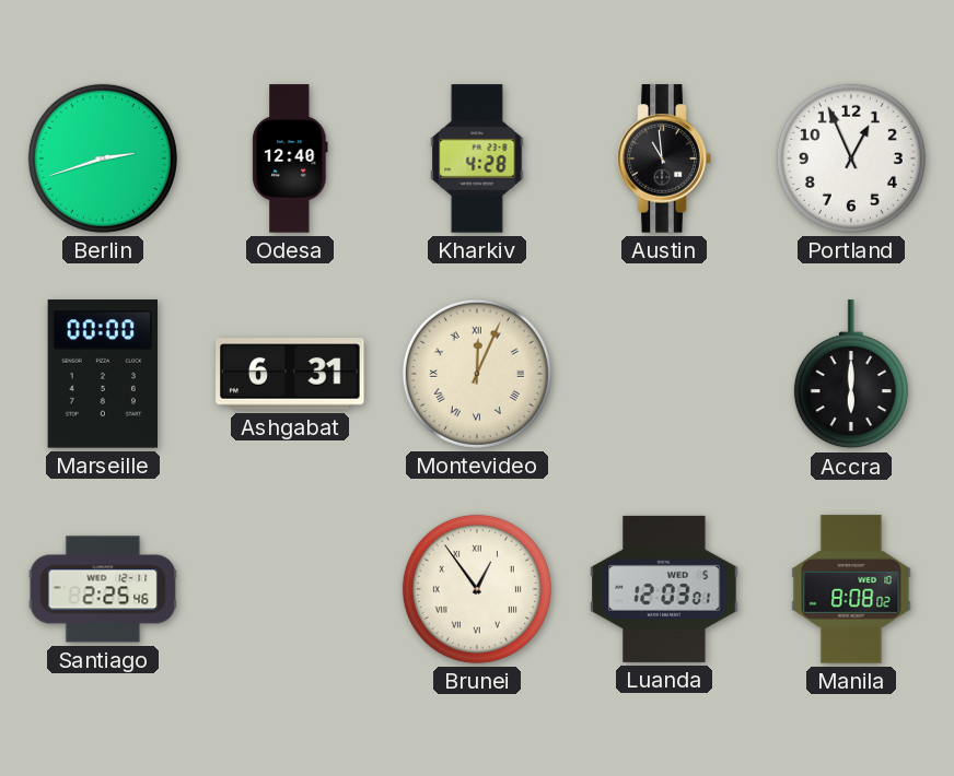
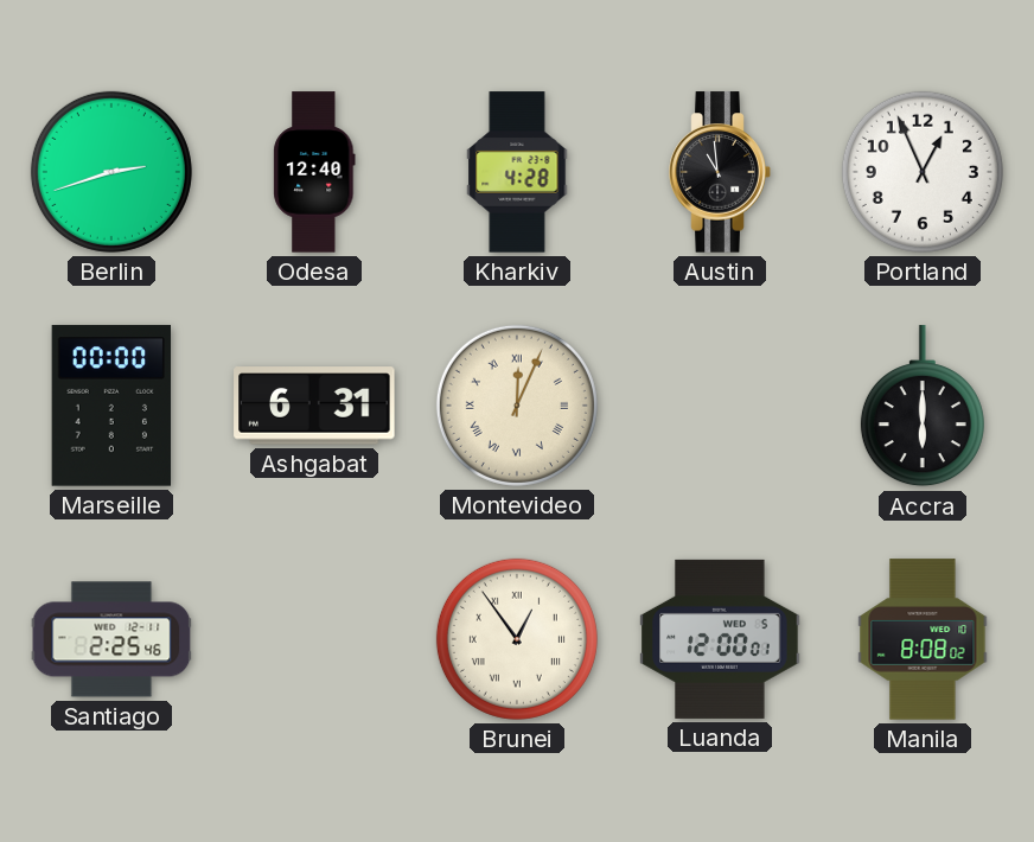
Luanda: 12:03 -> 12:00
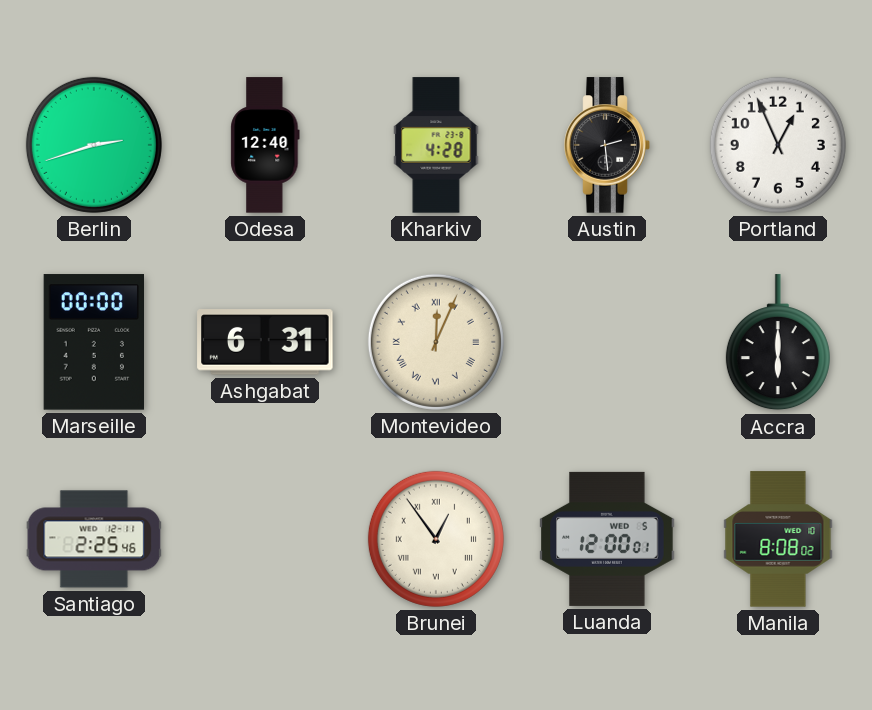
Austin: 10:59 -> 2:29
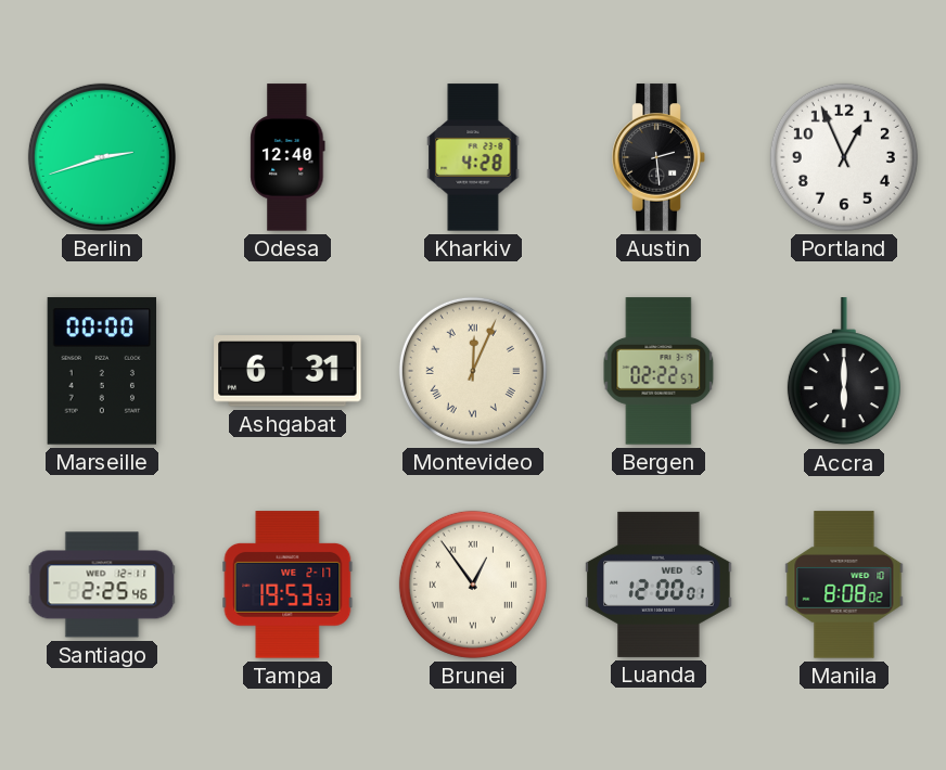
Bergen: none -> 02:22
Tampa: none -> 19:53
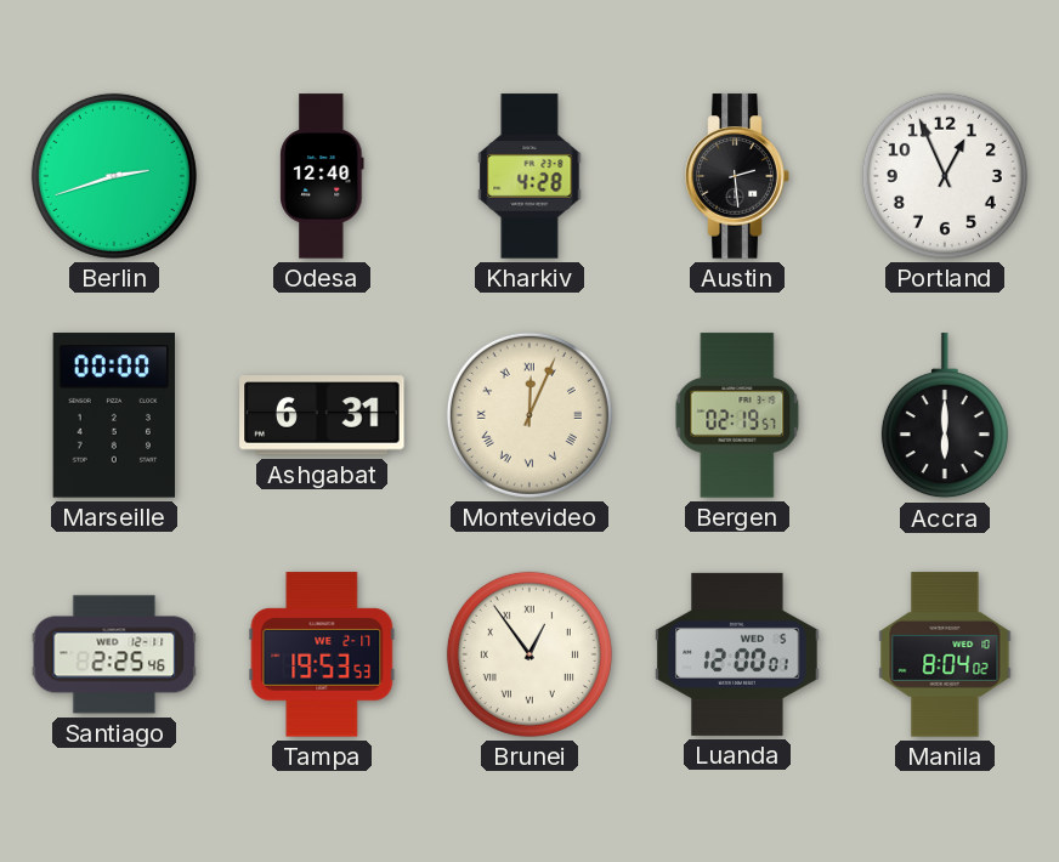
Bergen: 02:22 -> 02:19
Manila: 8:08 -> 8:04
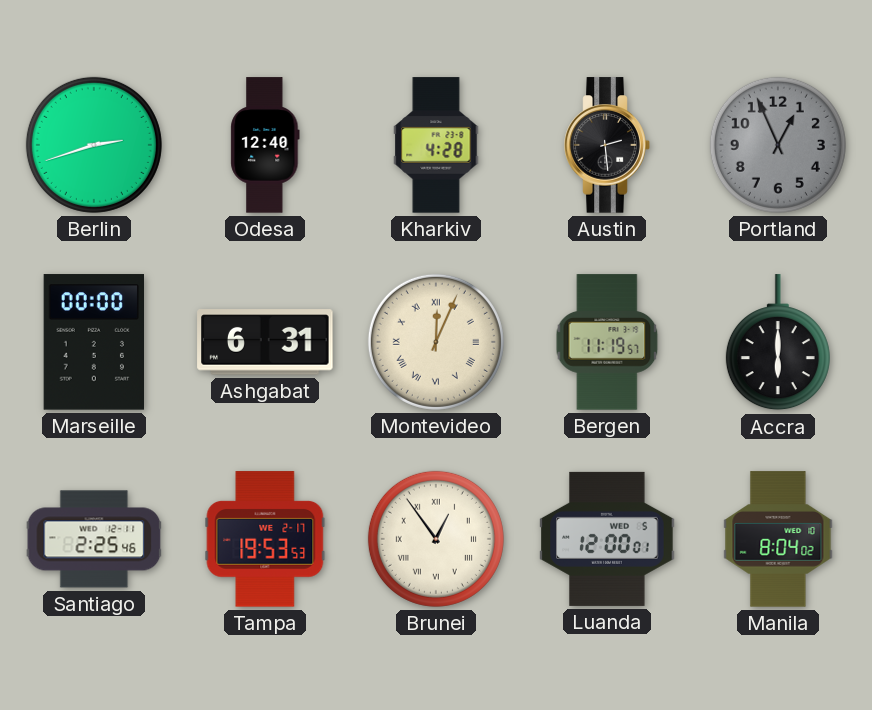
Portland dial: white -> grey
Bergen: 02:19 -> 11:19
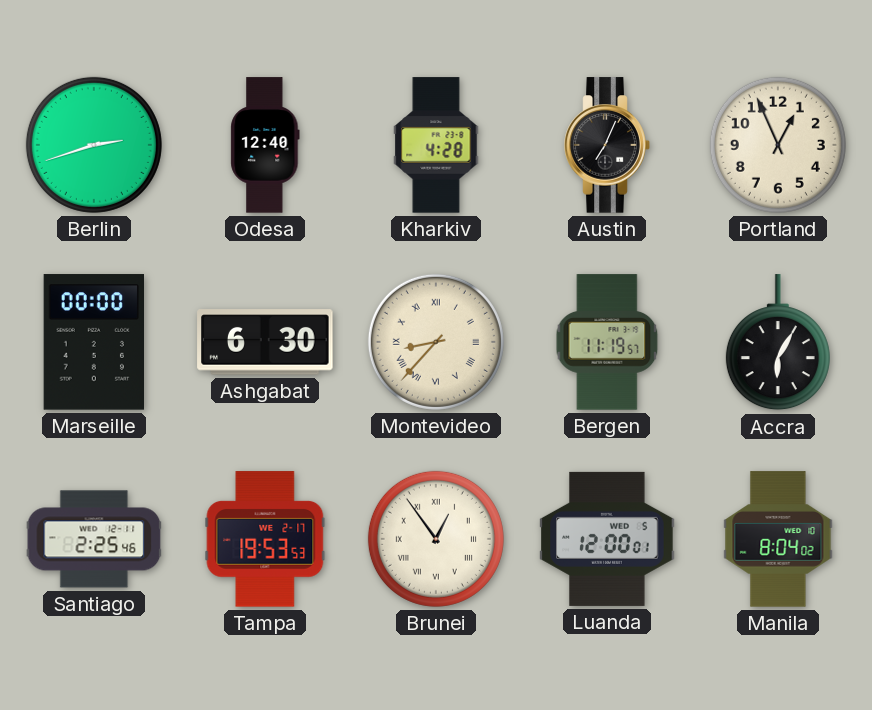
Austin: 2:29 -> 7:04
Portland dial: grey -> cream
Ashgabat: 6:31 -> 6:30
Montevideo: 12:04 -> 8:37
Accra: 6:00 -> 6:05
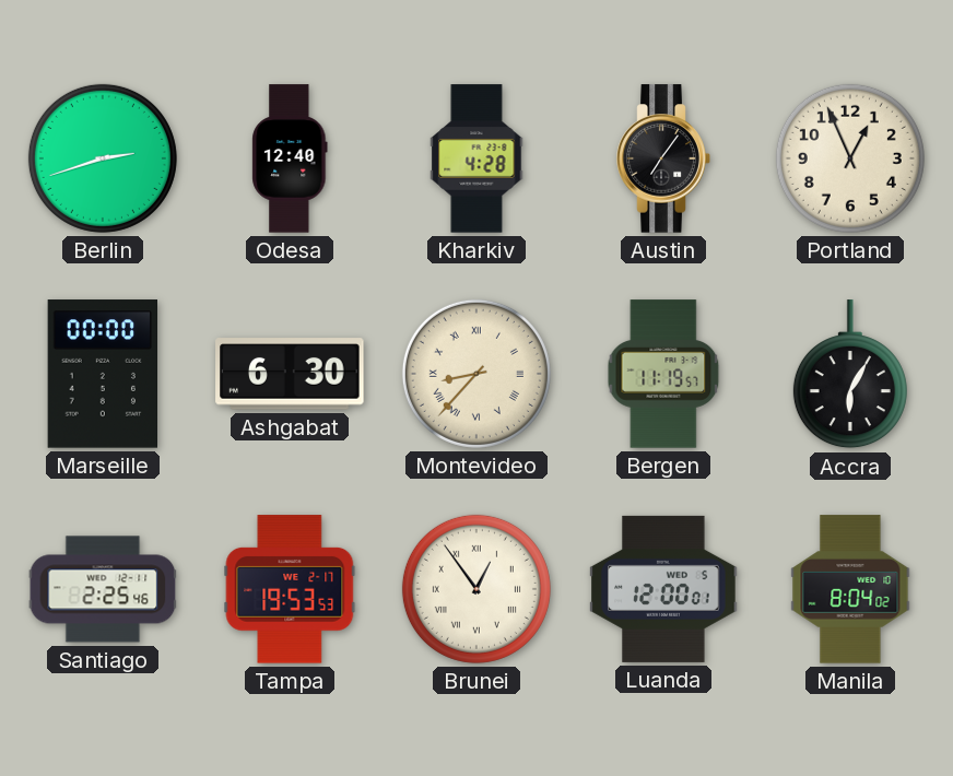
Austin: 7:04 -> 7:06
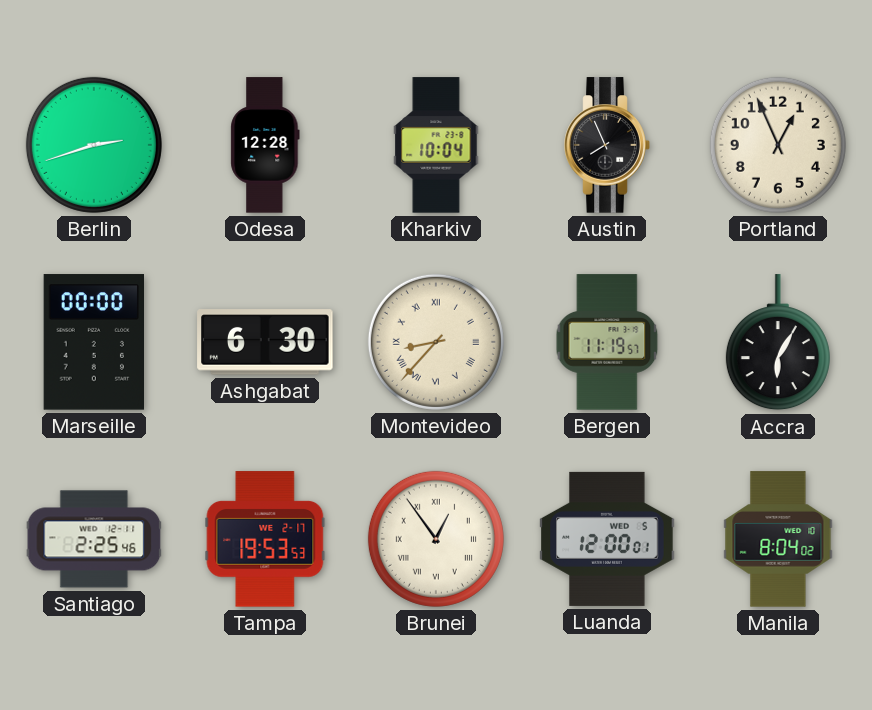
Odesa: 12:40 -> 12:28
Kharkiv: 4:28 -> 10:04
Austin: 7:06 -> 7:56
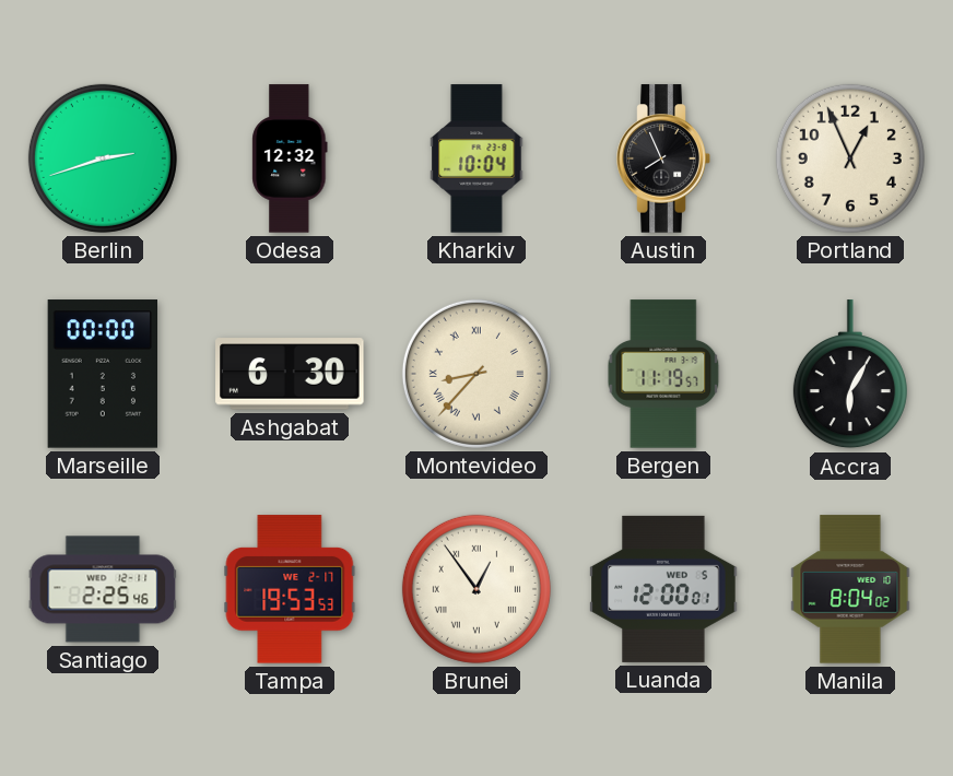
Odesa: 12:28 -> 12:32
